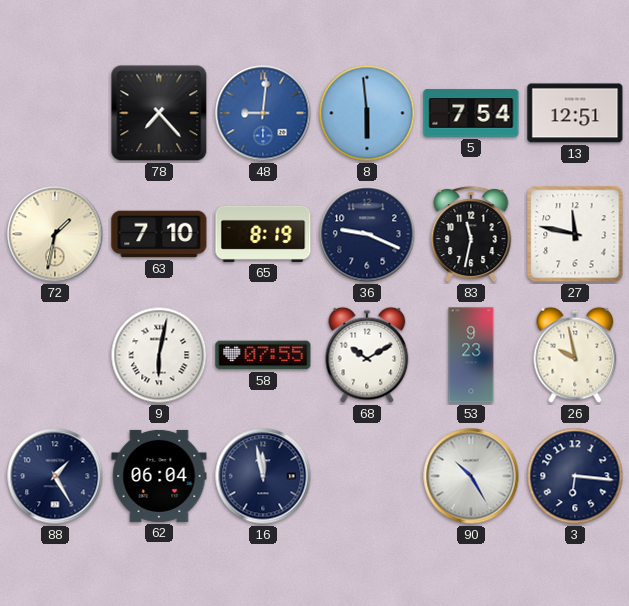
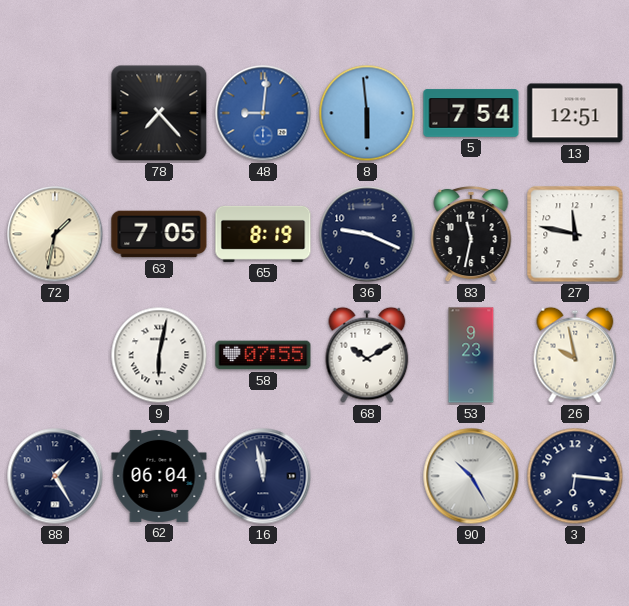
63: 7:10 -> 7:05
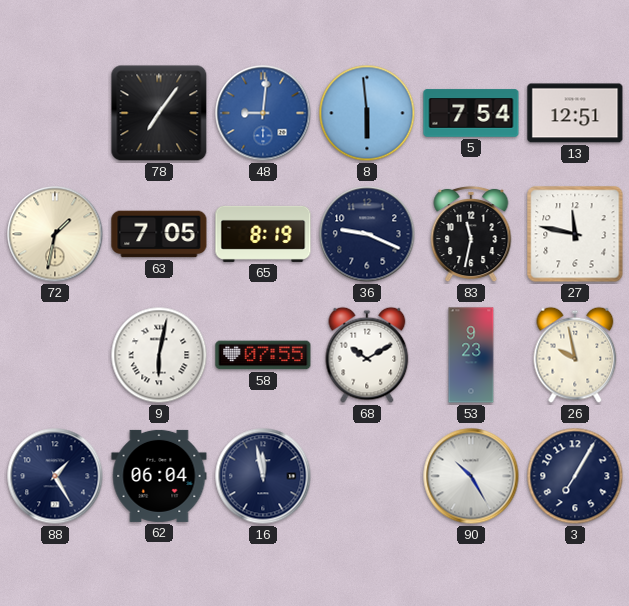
78: 7:23 -> 7:06
3: 6:16 -> 7:05
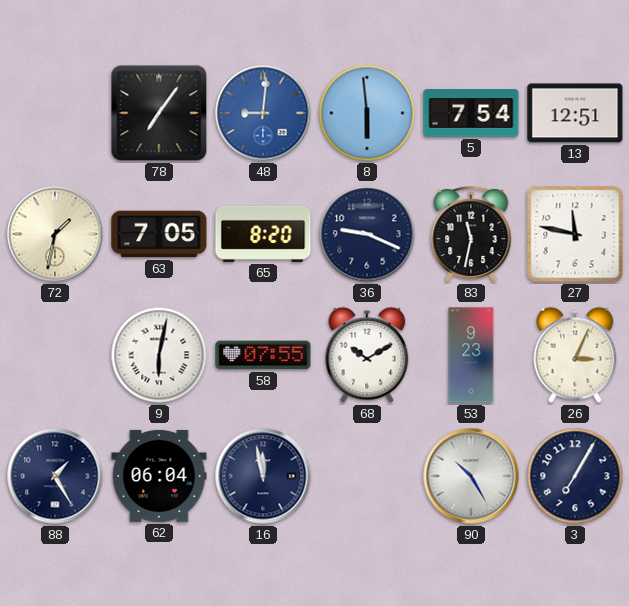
65: 8:19 -> 8:20
26: 9:58 -> 3:04
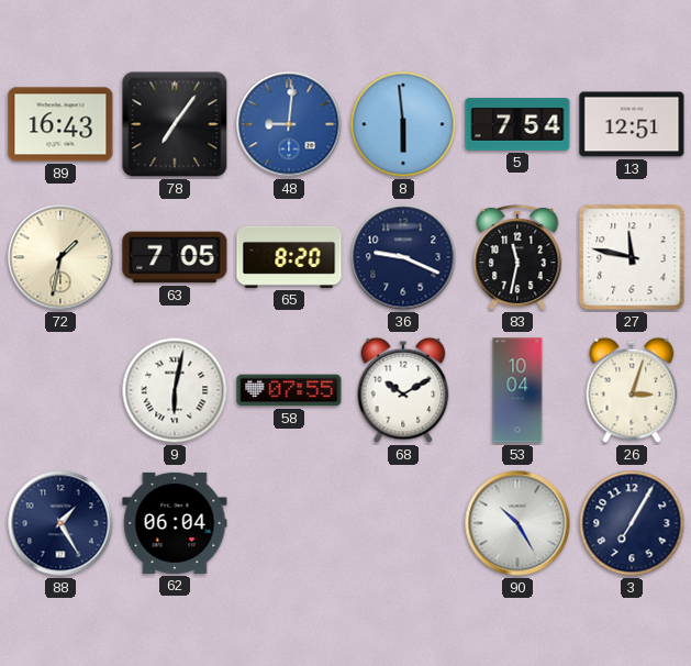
89: none -> 16:43
53: 9:23 -> 10:04
26: 3:04 -> 3:03
16: 11:58 -> none
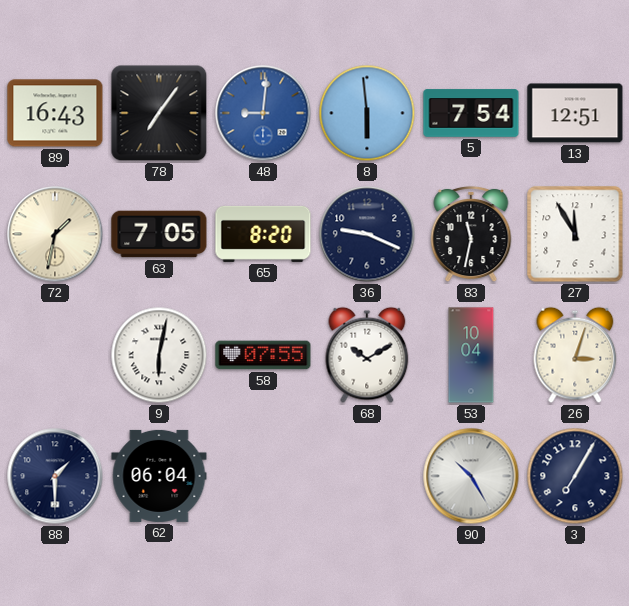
27: 11:47 -> 11:55
88: 1:25 -> 1:30
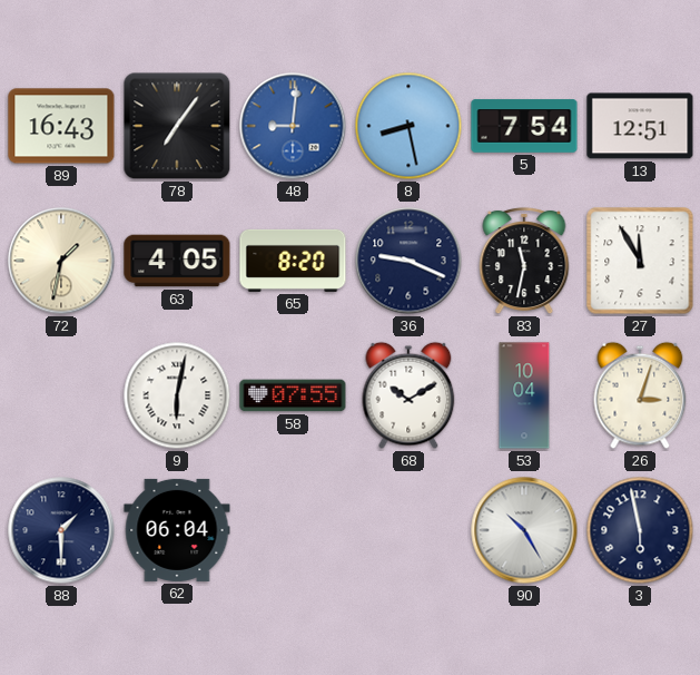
8: 5:59 -> 8:28
63: 7:05 -> 4:05
3: 7:05 -> 5:58
